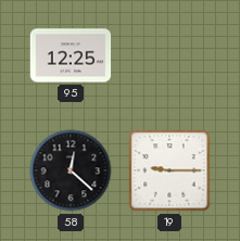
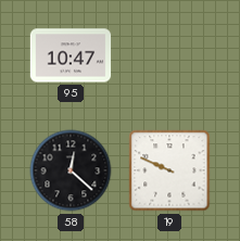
95: 12:25 -> 10:47
19: 9:15 -> 9:49
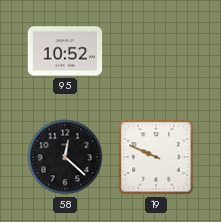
95: 10:47 -> 10:52
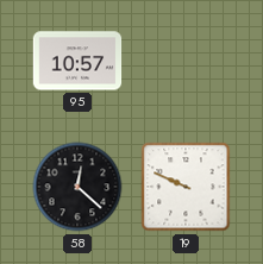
95: 10:52 -> 10:57
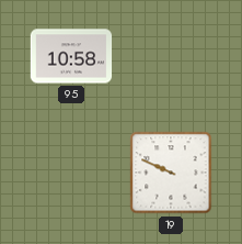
95: 10:57 -> 10:58
58: 12:22 -> none
